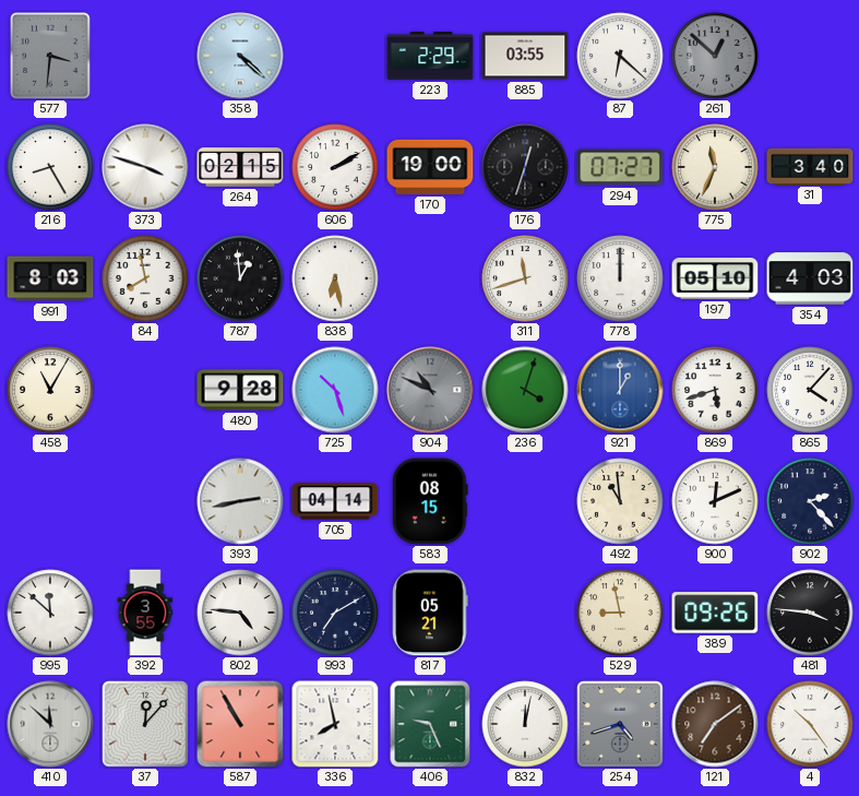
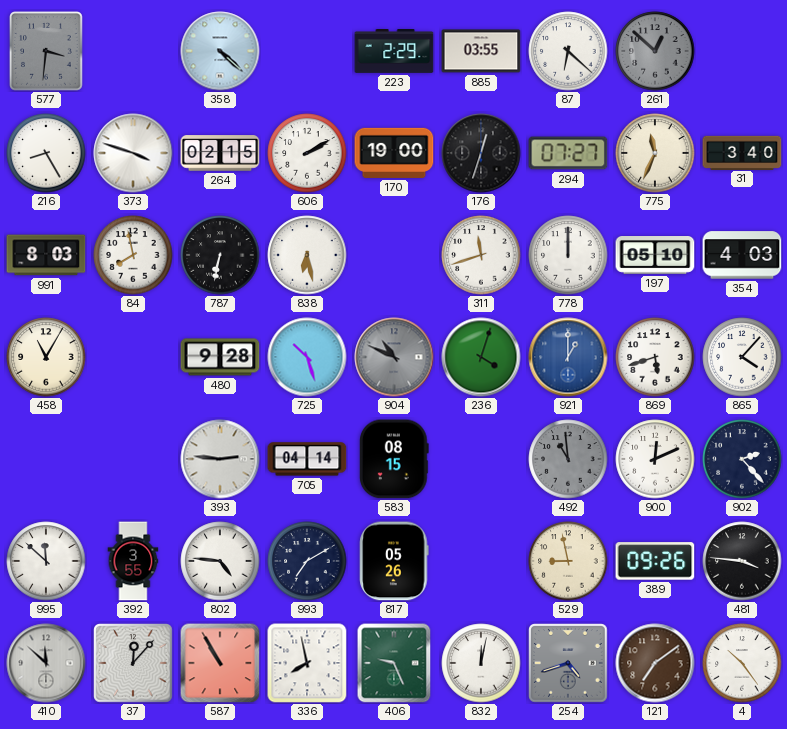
787: 12:59 -> 6:32
393: 2:43 -> 2:46
492 dial: cream -> grey
817: 05:21 -> 05:26
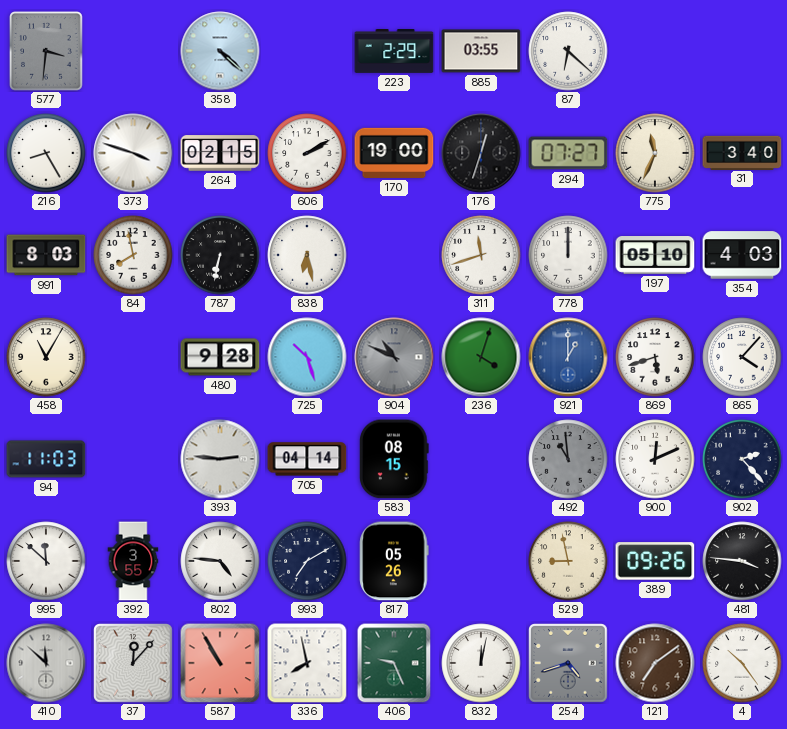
261: 12:52 -> none
94: none -> 11:03
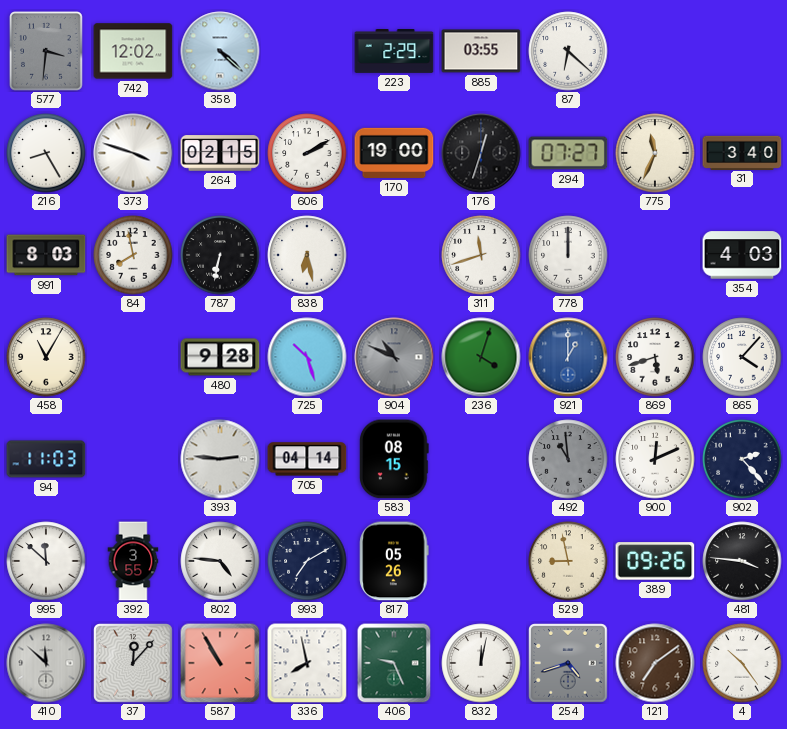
742: none -> 12:02
197: 05:10 -> none
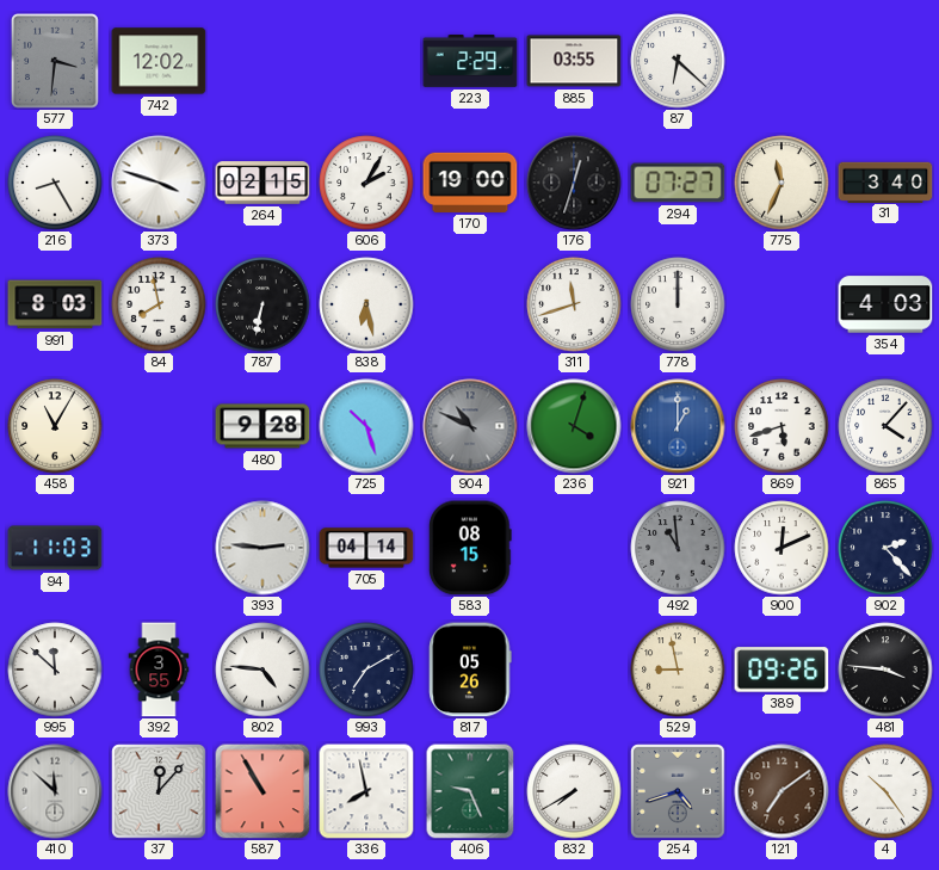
358: 4:22 -> none
606: 2:10 -> 2:05
832: 12:02 -> 7:40
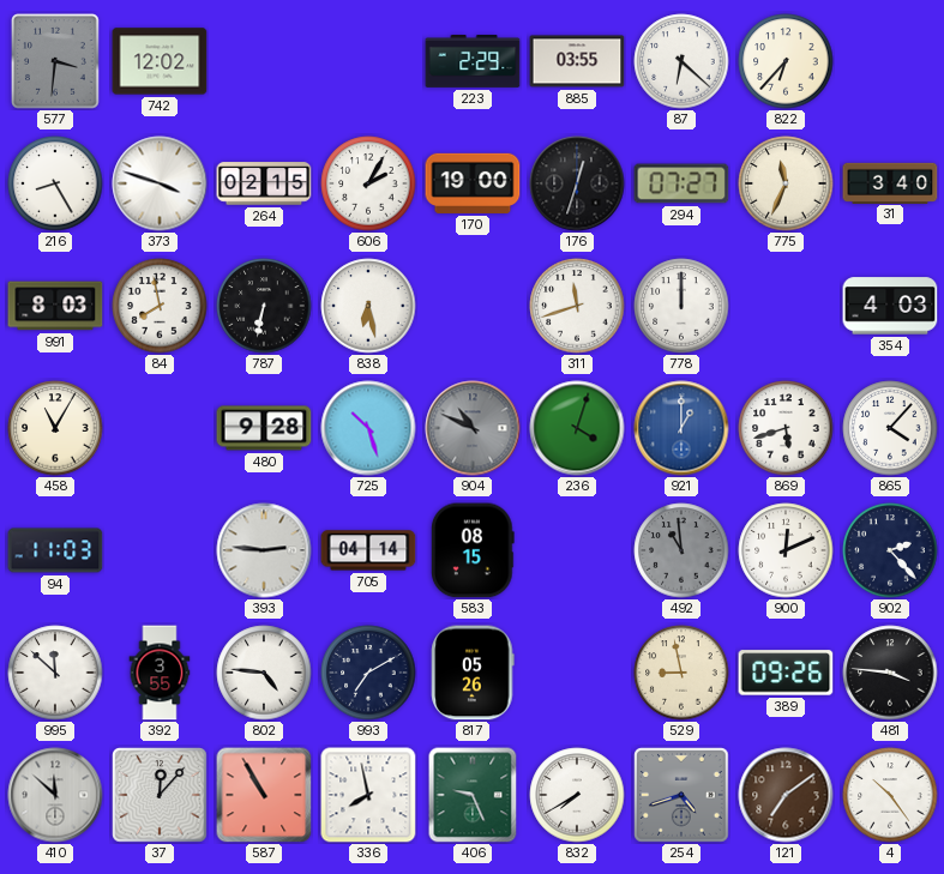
822: none -> 6:37
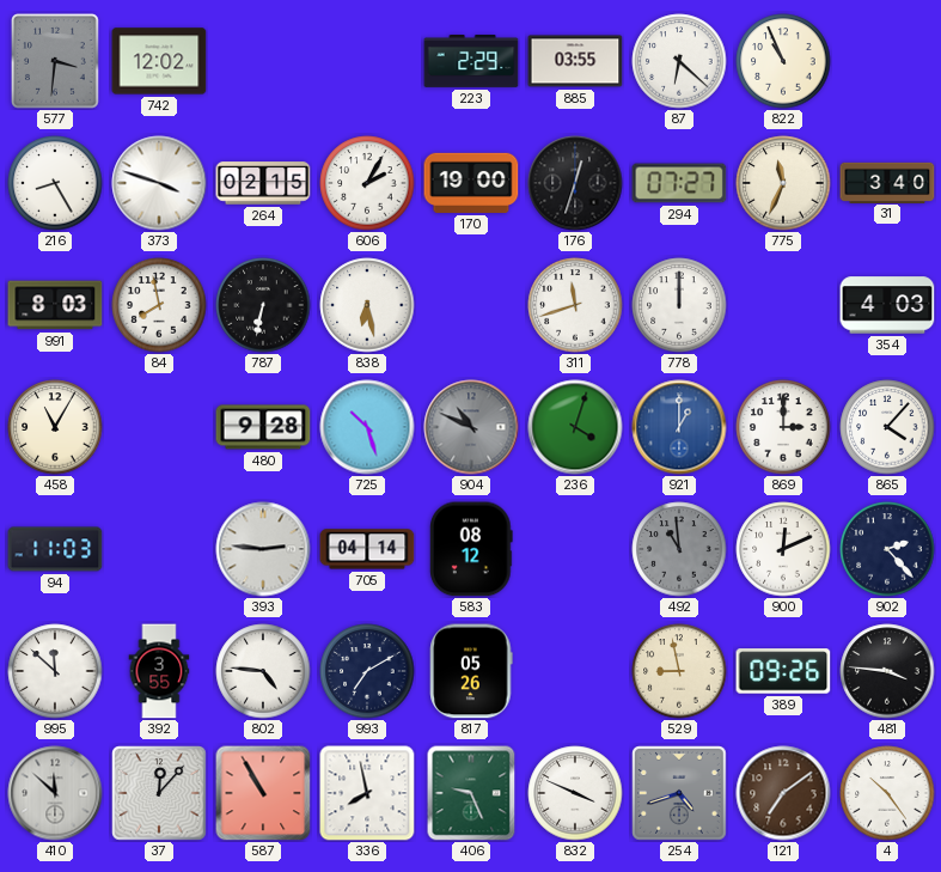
822: 6:37 -> 10:56
869: 5:42 -> 3:00
583: 08:15 -> 08:12
832: 7:40 -> 3:49
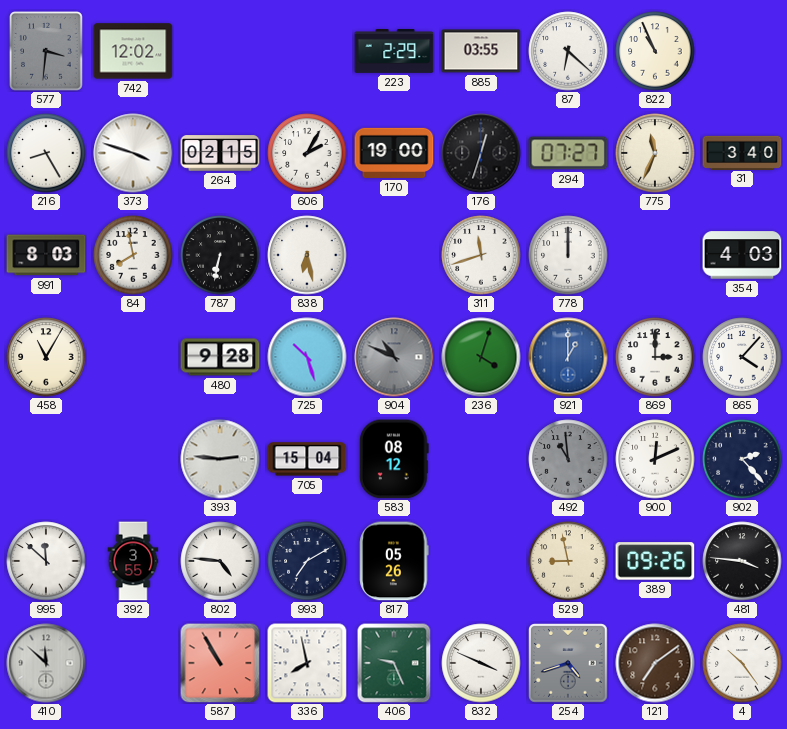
94: 11:03 -> none
705: 04:14 -> 15:04
37: 12:07 -> none
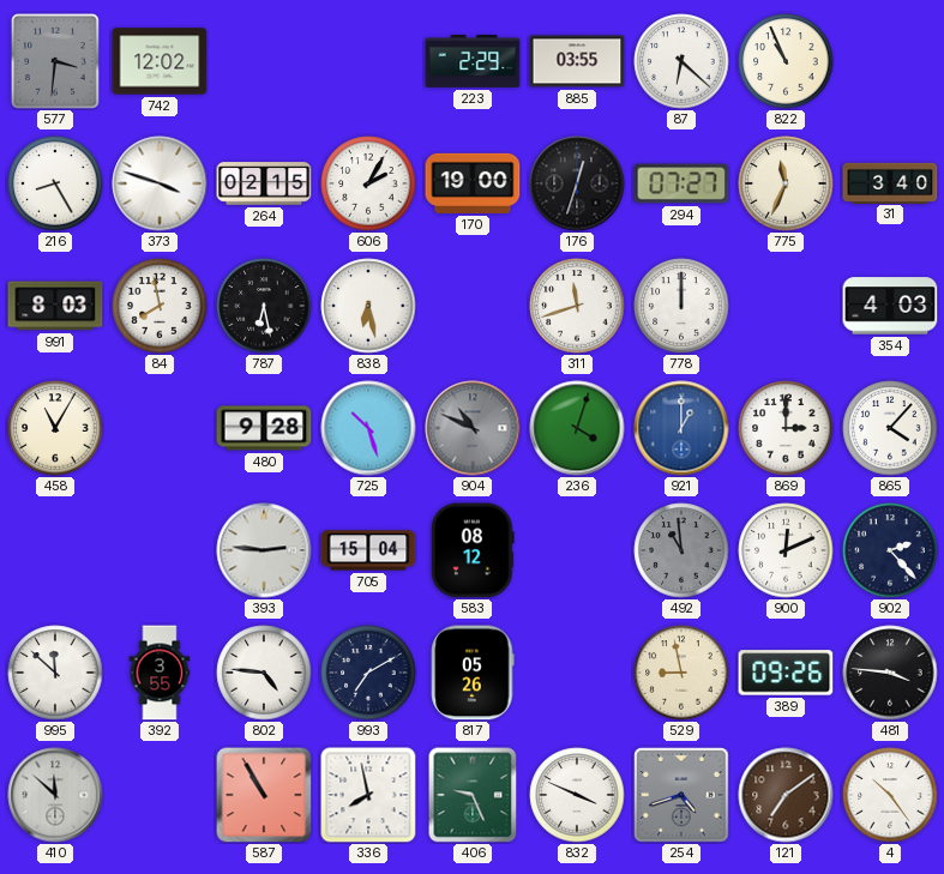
787: 6:32 -> 6:28
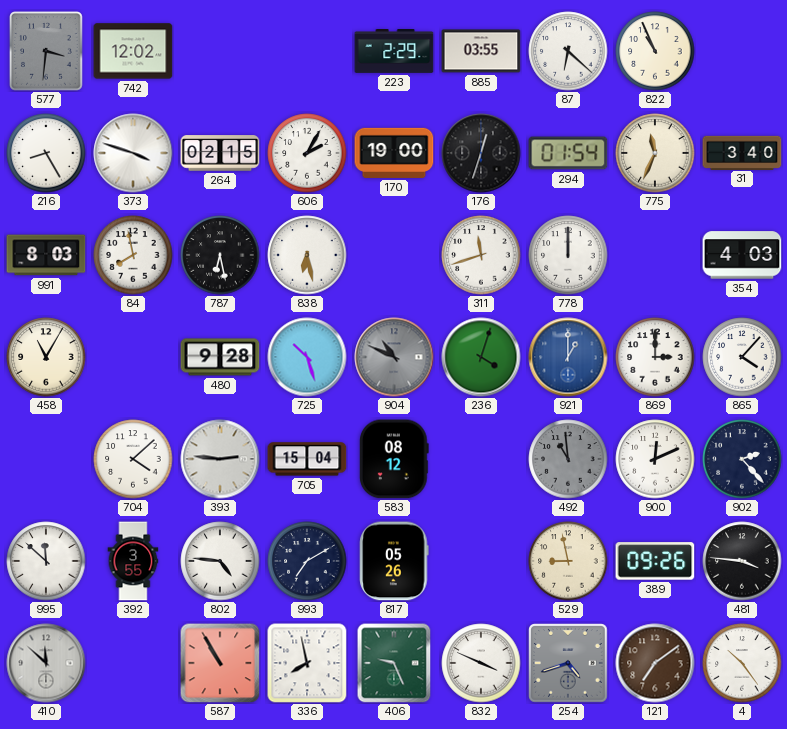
294: 07:27 -> 01:54
704: none -> 4:08
